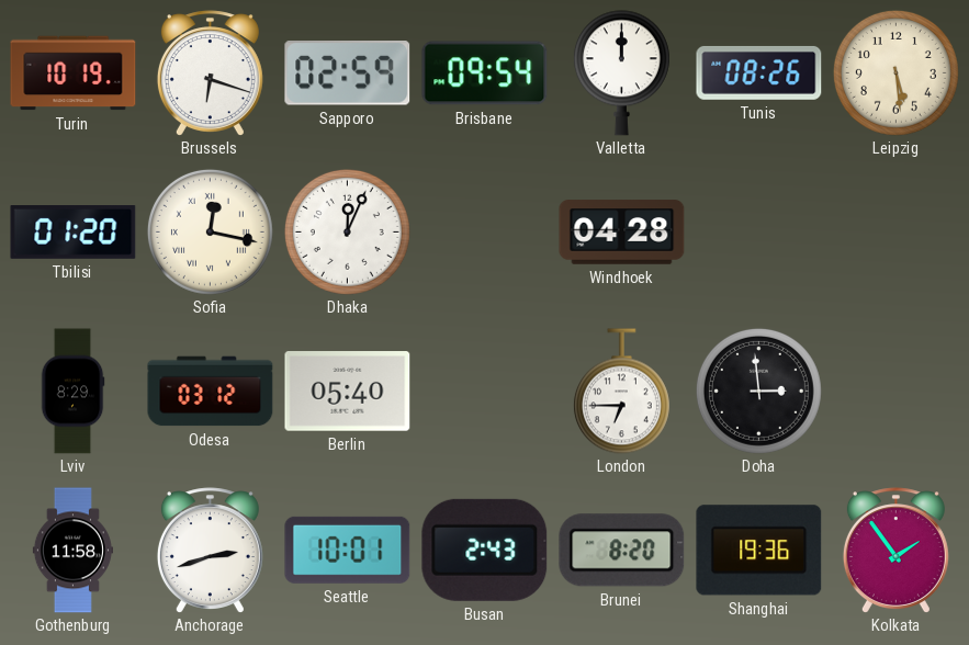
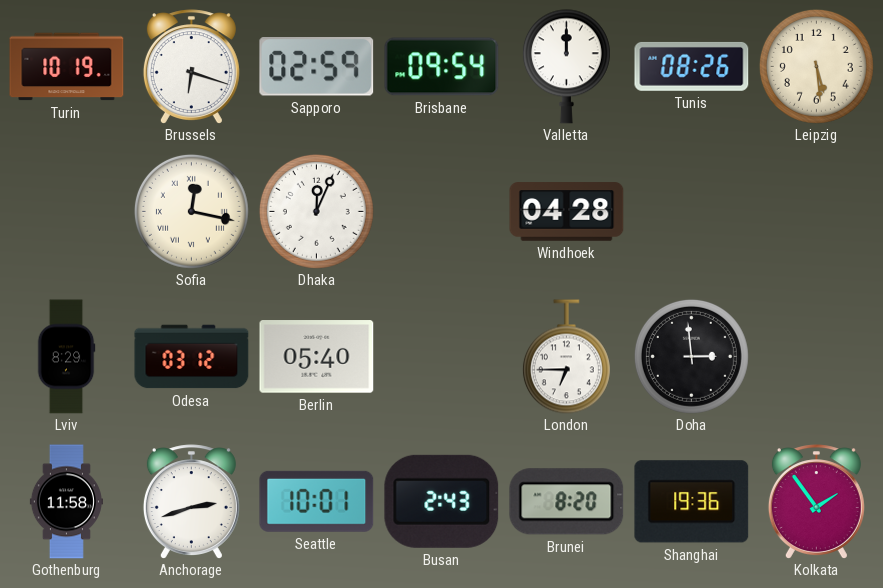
Tbilisi: 01:20 -> none
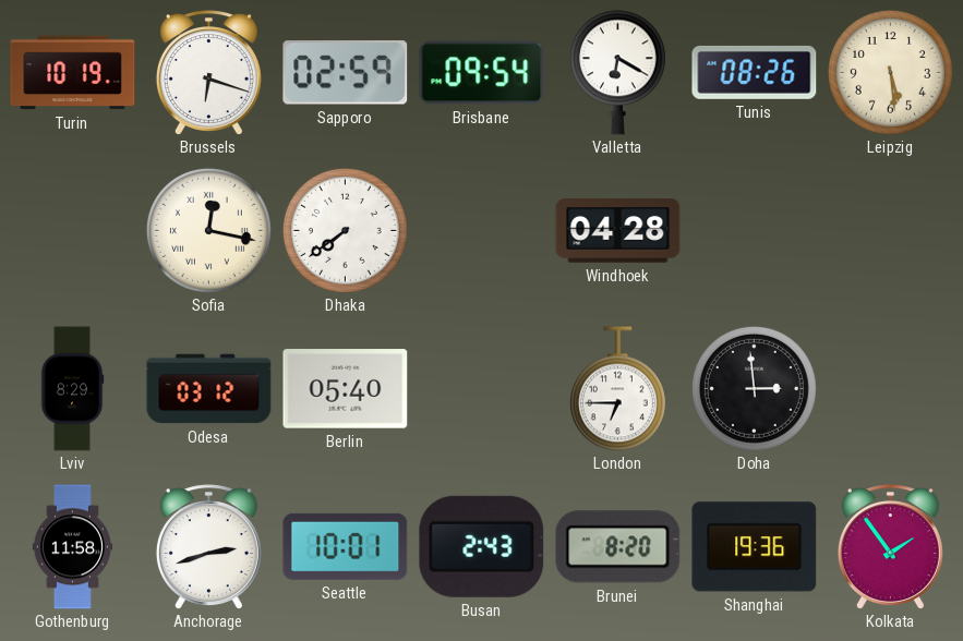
Valletta: 12:00 -> 6:20
Dhaka: 12:04 -> 7:39
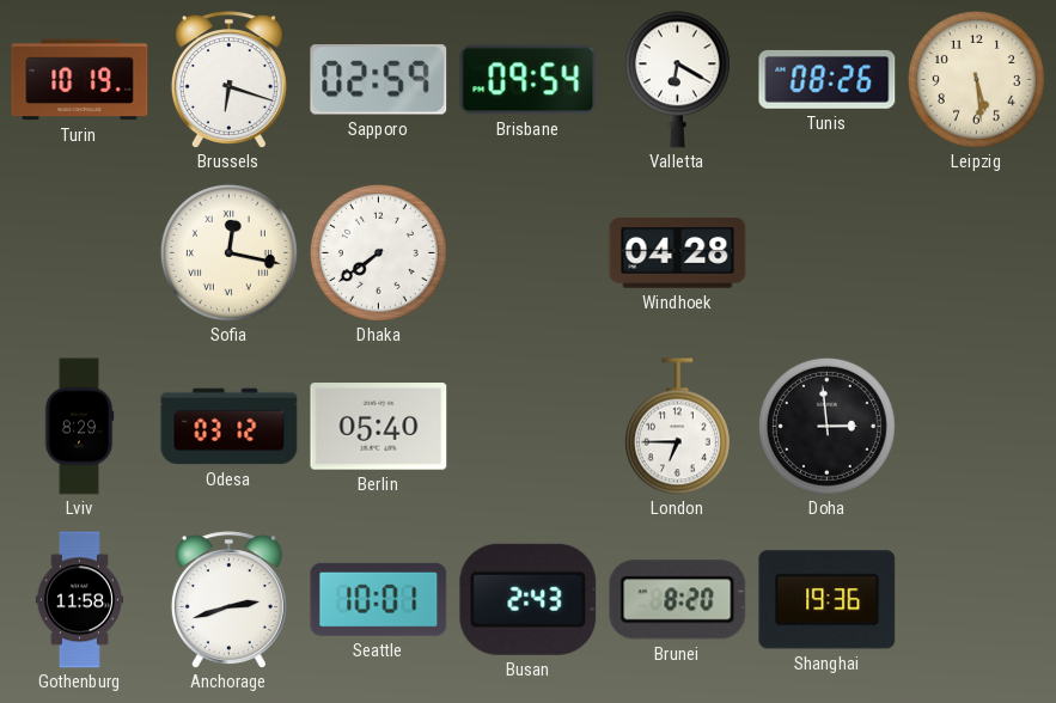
Kolkata: 1:54 -> none
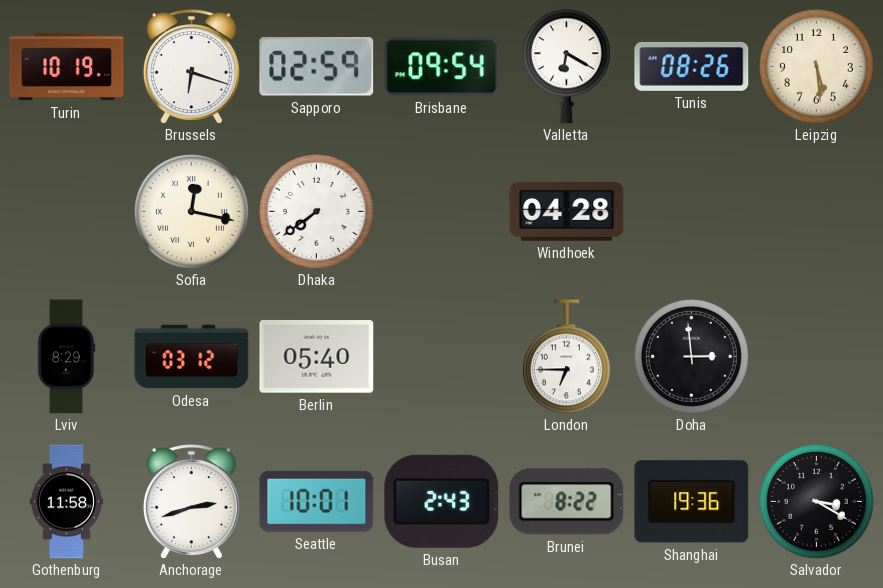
Brunei: 8:20 -> 8:22
Salvador: none -> 3:20
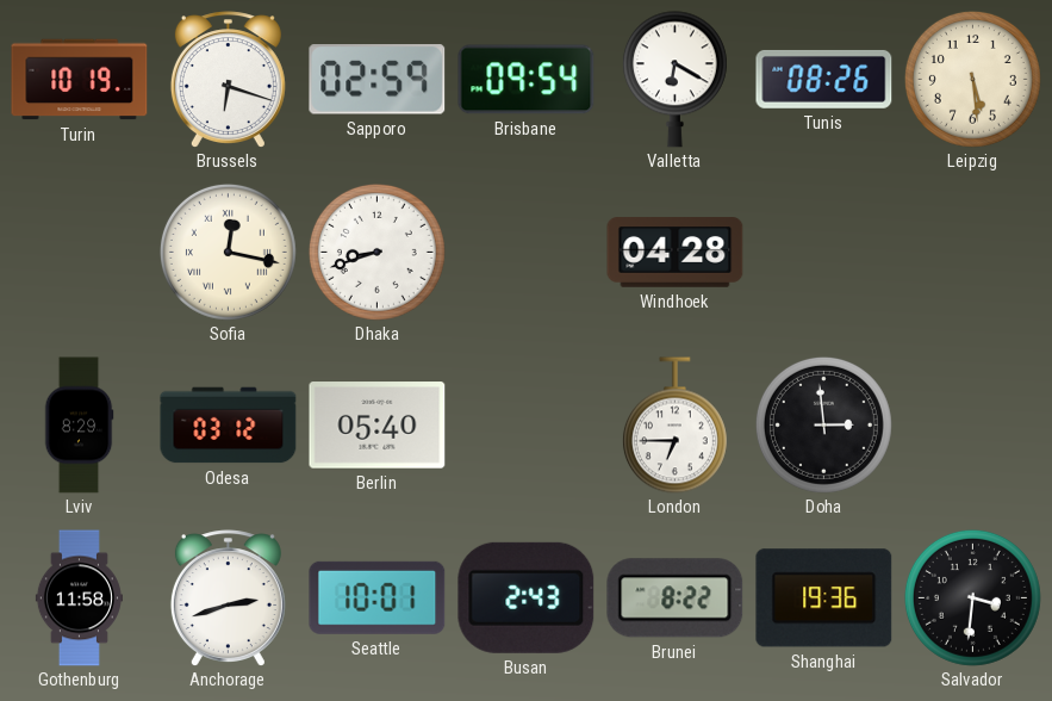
Dhaka: 7:39 -> 8:42
Salvador: 3:20 -> 3:31
